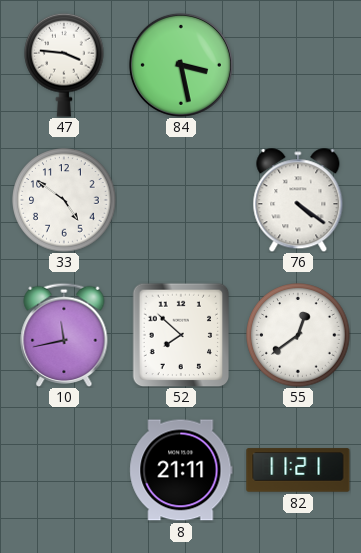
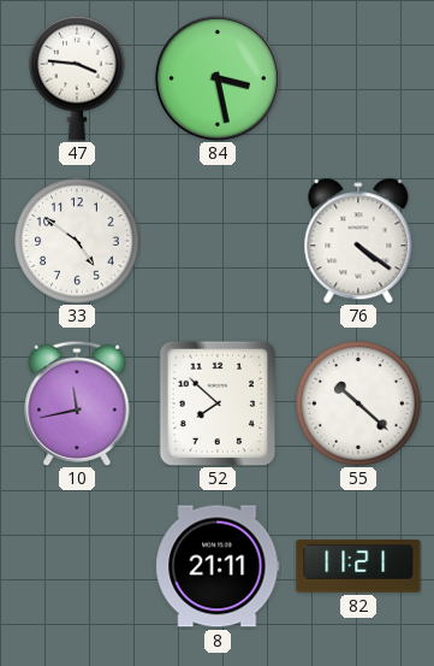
55: 12:39 -> 10:22
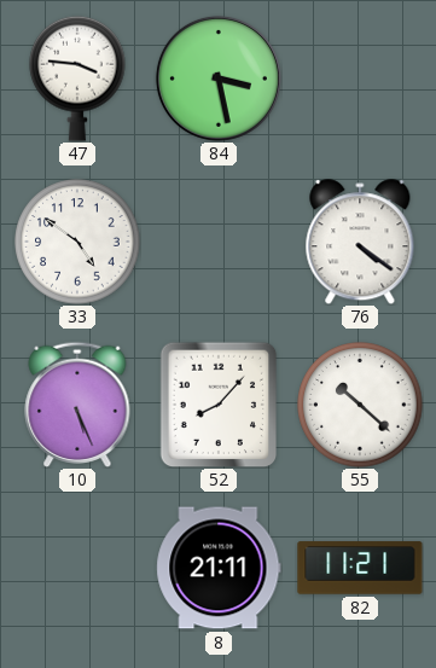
10: 11:43 -> 5:26
52: 7:52 -> 8:07
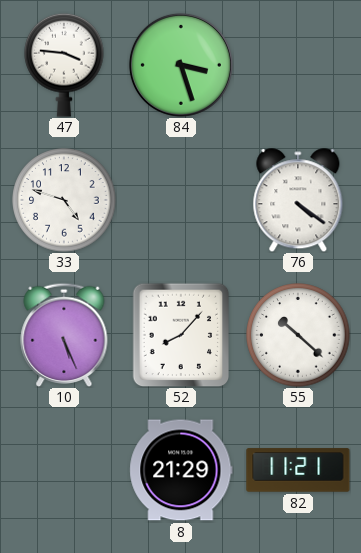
84: 3:28 -> 3:27
33: 4:51 -> 4:48
8: 21:11 -> 21:29
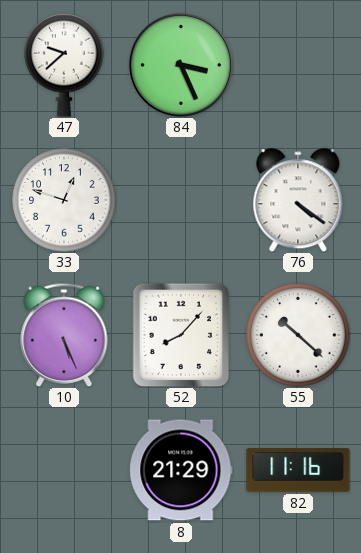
47: 3:46 -> 9:38
84: 3:27 -> 3:26
33: 4:48 -> 12:48
82: 11:21 -> 11:16
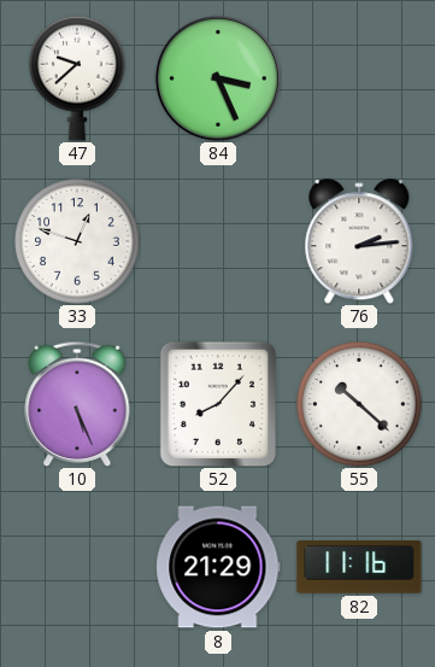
76: 4:21 -> 2:14
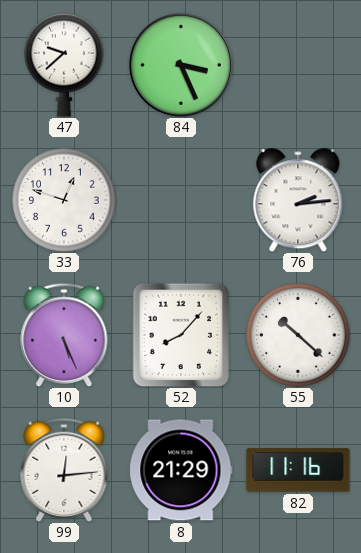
99: none -> 12:14
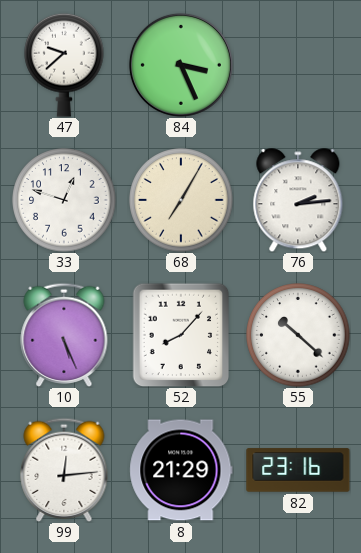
68: none -> 7:05
82: 11:16 -> 23:16
